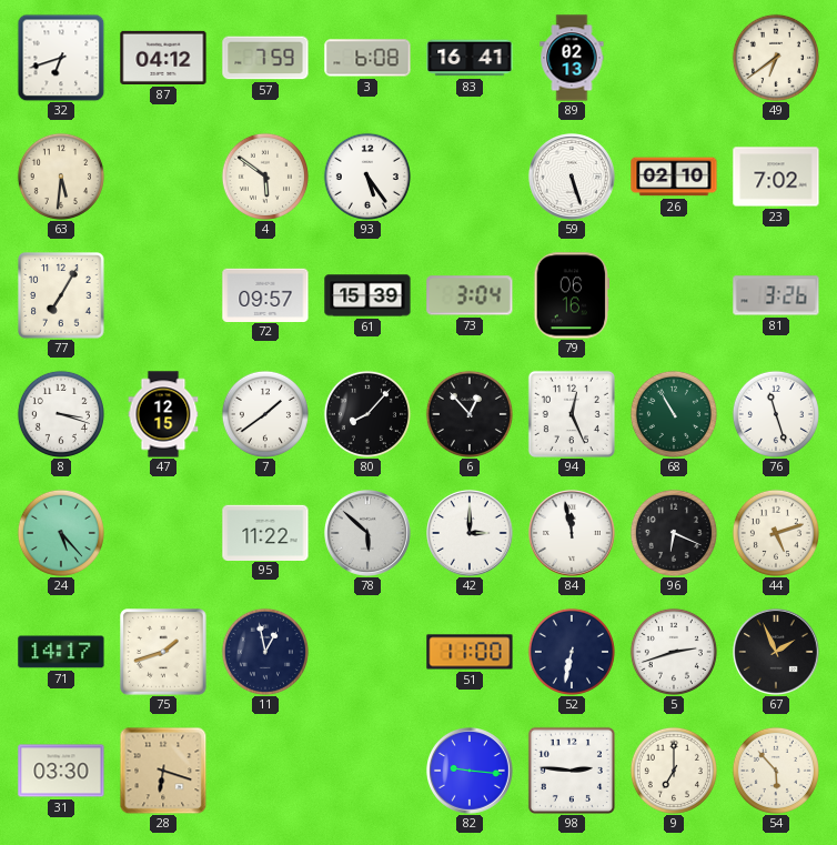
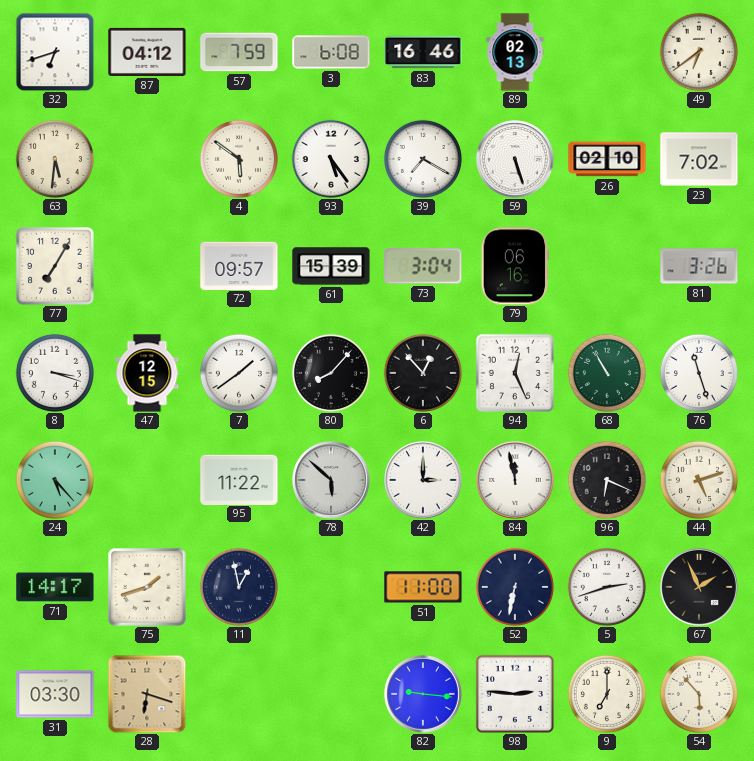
83: 16:41 -> 16:46
39: none -> 7:20
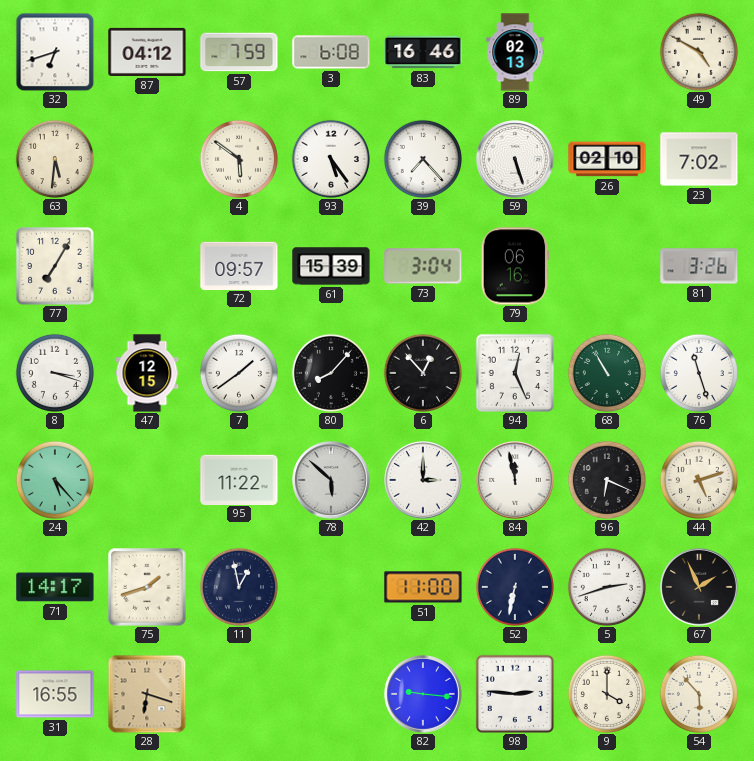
49: 6:39 -> 4:50
39: 7:20 -> 7:23
31: 03:30 -> 16:55
9: 7:00 -> 4:00
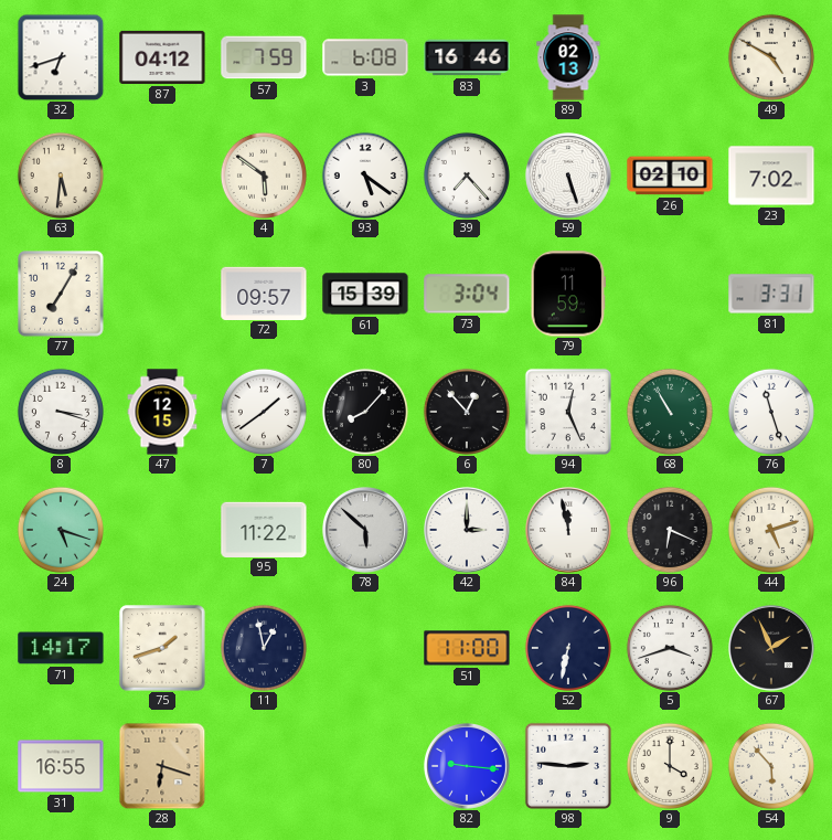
93: 5:24 -> 5:21
79: 06:16 -> 11:59
81: 3:26 -> 3:31
24: 5:23 -> 5:18
5: 2:42 -> 3:42
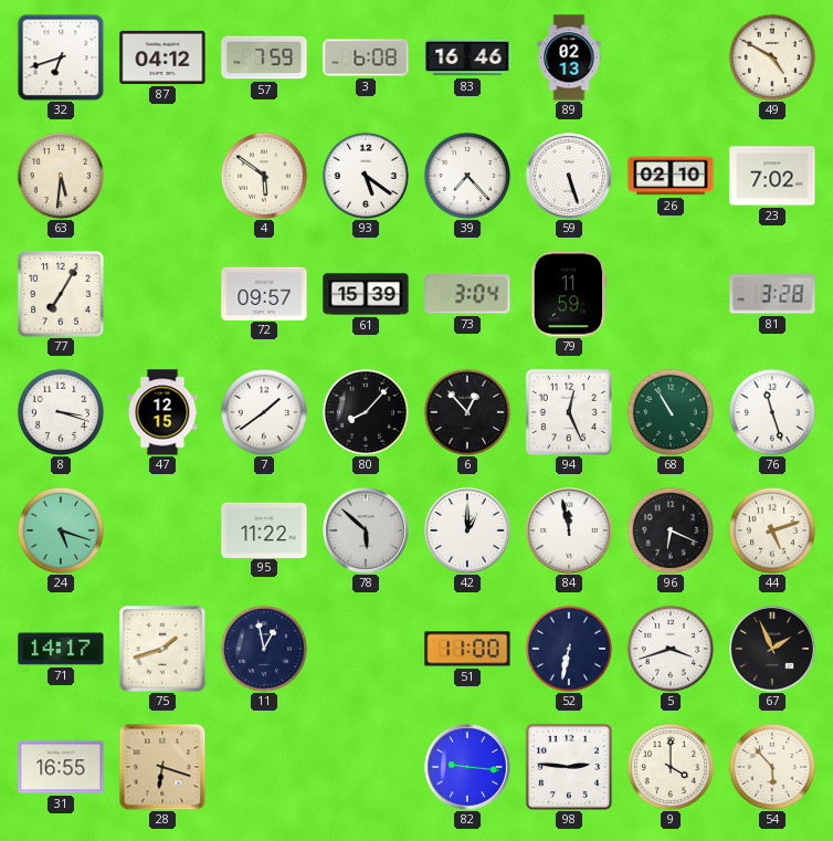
81: 3:31 -> 3:28
42: 3:00 -> 1:00
